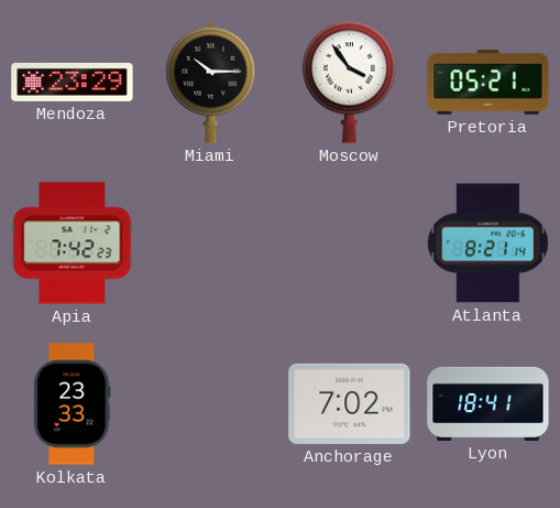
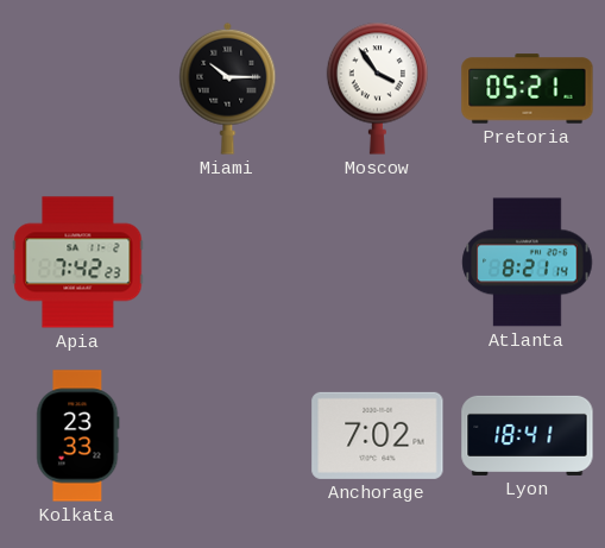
Mendoza: 23:29 -> none
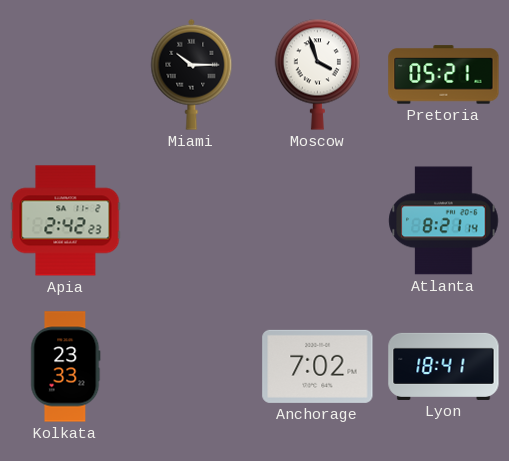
Moscow: 3:54 -> 3:57
Apia: 7:42 -> 2:42
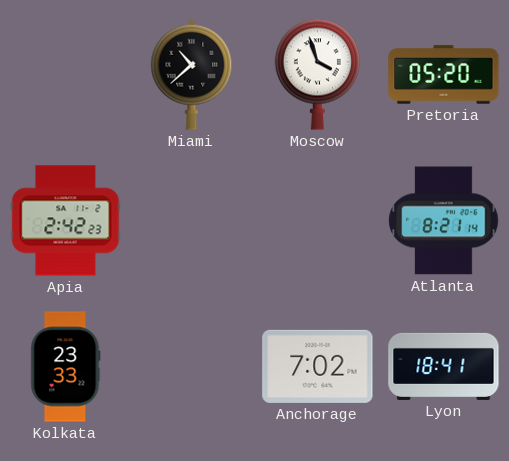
Miami: 10:15 -> 10:38
Pretoria: 05:21 -> 05:20
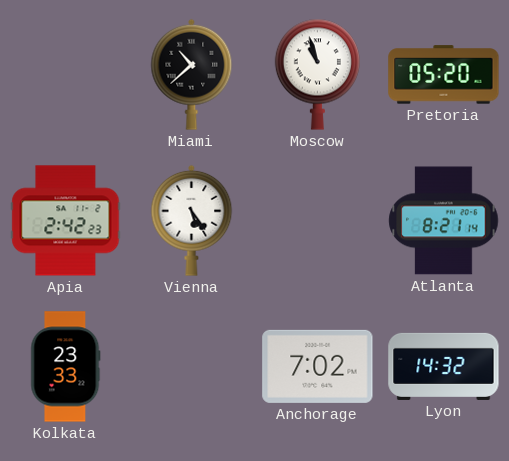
Moscow: 3:57 -> 10:57
Vienna: none -> 5:24
Lyon: 18:41 -> 14:32
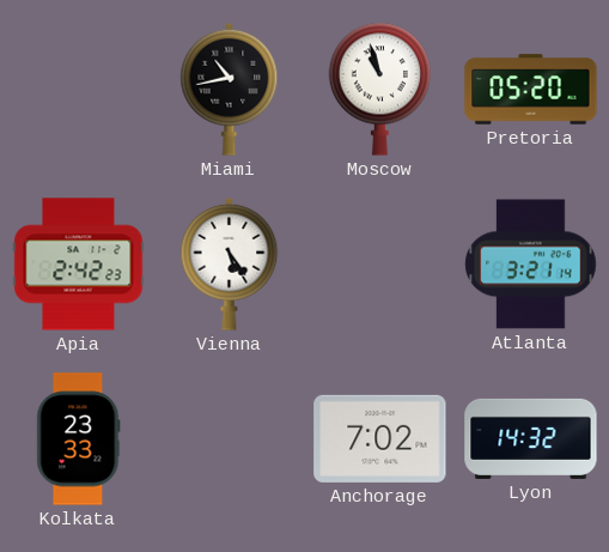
Miami: 10:38 -> 10:43
Atlanta: 8:21 -> 3:21
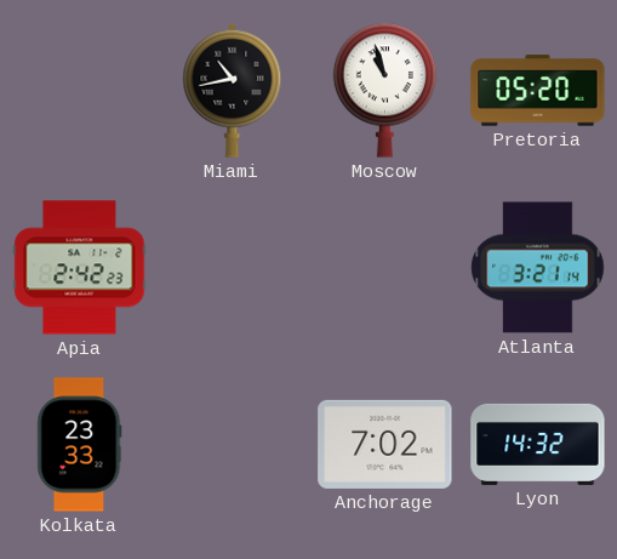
Vienna: 5:24 -> none
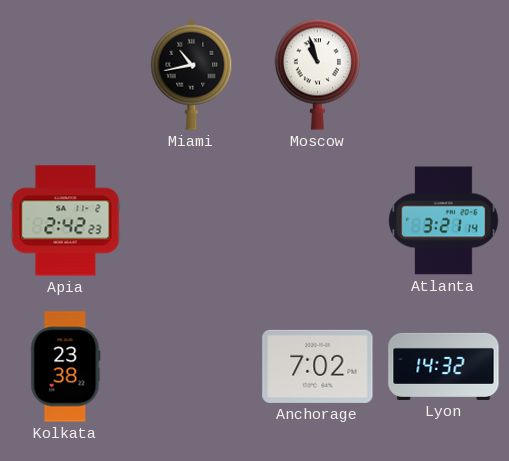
Pretoria: 05:20 -> none
Kolkata: 23:33 -> 23:38
